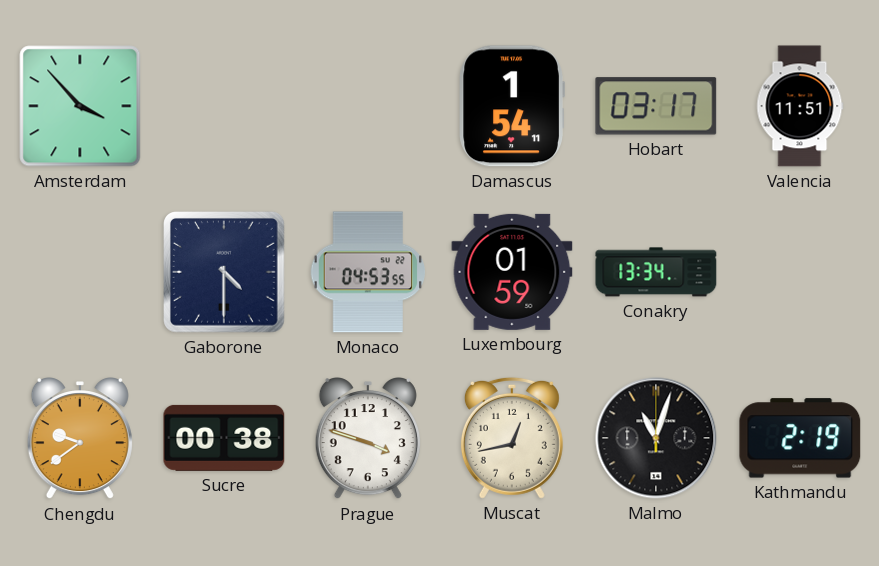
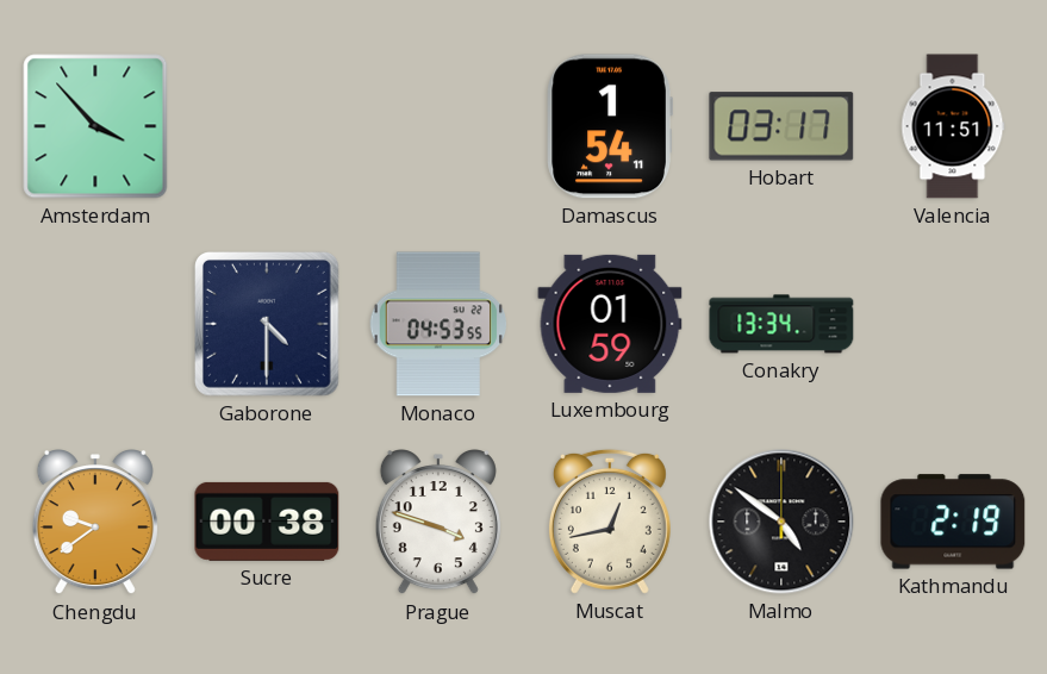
Malmo: 11:03 -> 4:51
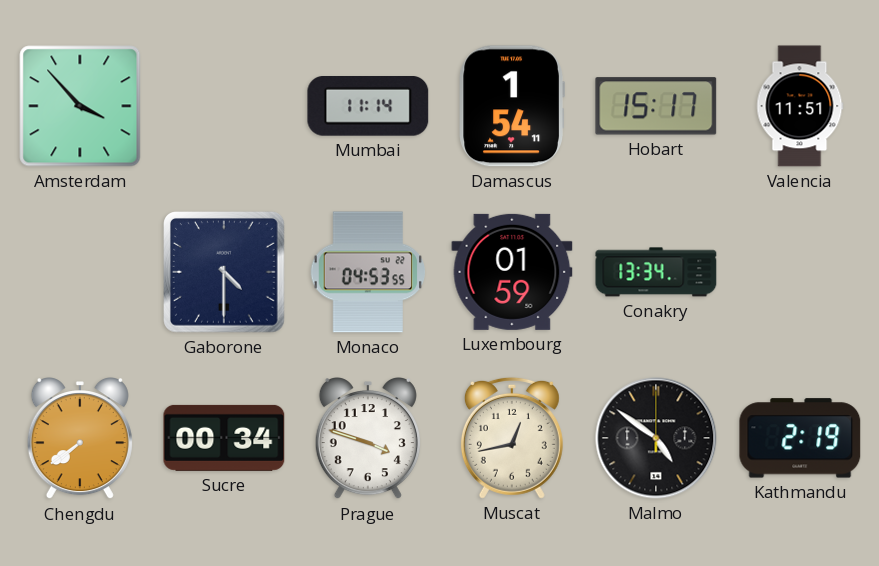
Mumbai: none -> 11:14
Hobart: 03:17 -> 15:17
Chengdu: 9:39 -> 7:39
Sucre: 00:38 -> 00:34
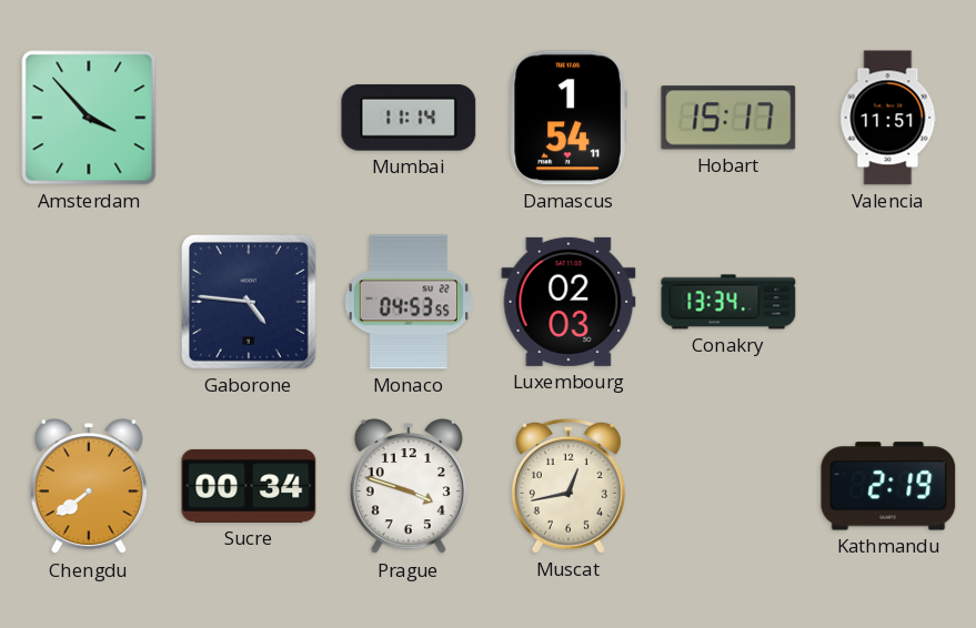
Gaborone: 4:30 -> 4:46
Luxembourg: 01:59 -> 02:03
Malmo: 4:51 -> none
